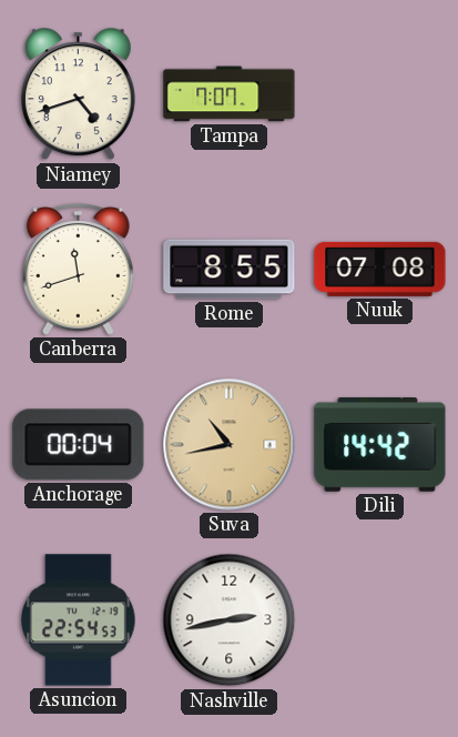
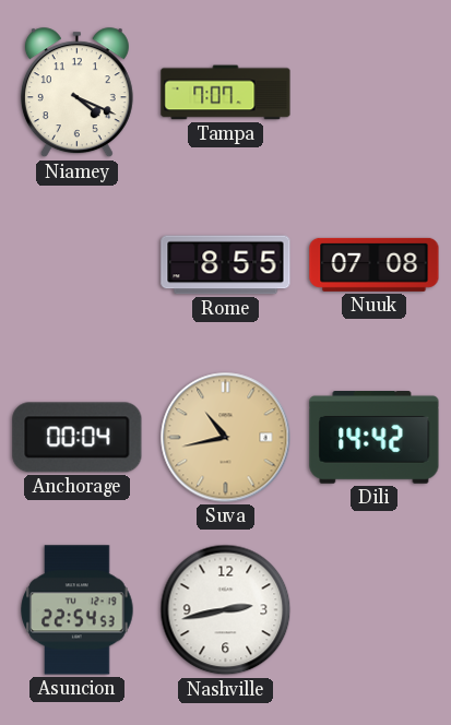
Niamey: 4:42 -> 4:19
Canberra: 11:42 -> none
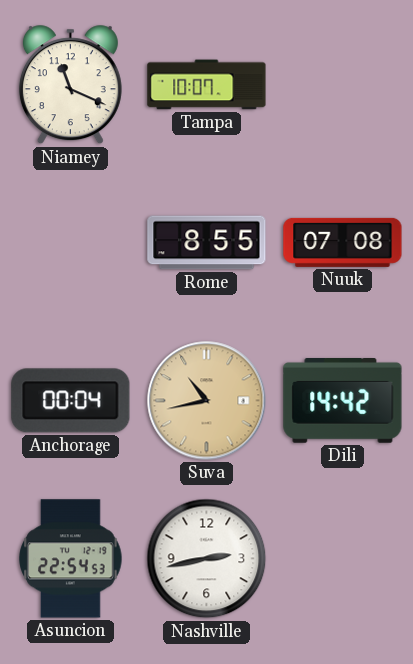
Niamey: 4:19 -> 11:19
Tampa: 7:07 -> 10:07
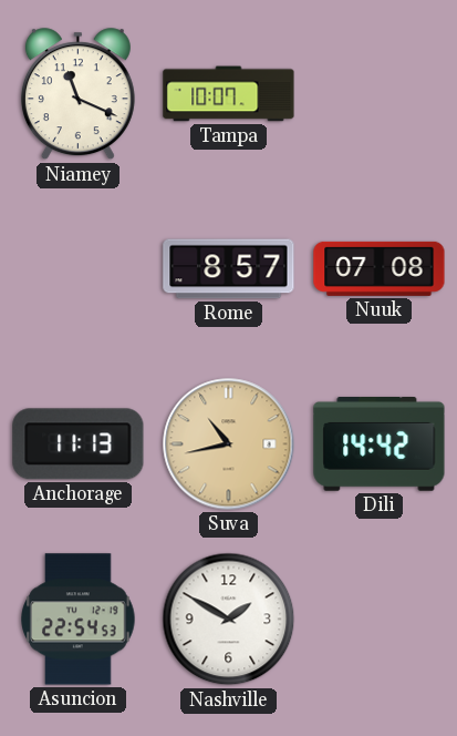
Rome: 8:55 -> 8:57
Anchorage: 00:04 -> 11:13
Nashville: 2:43 -> 1:50
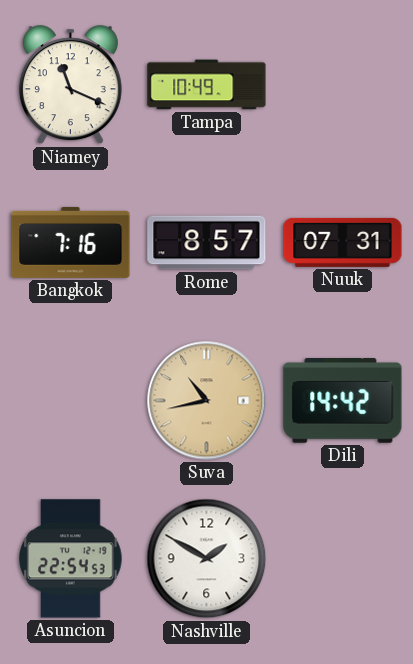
Tampa: 10:07 -> 10:49
Bangkok: none -> 7:16
Nuuk: 07:08 -> 07:31
Anchorage: 11:13 -> none
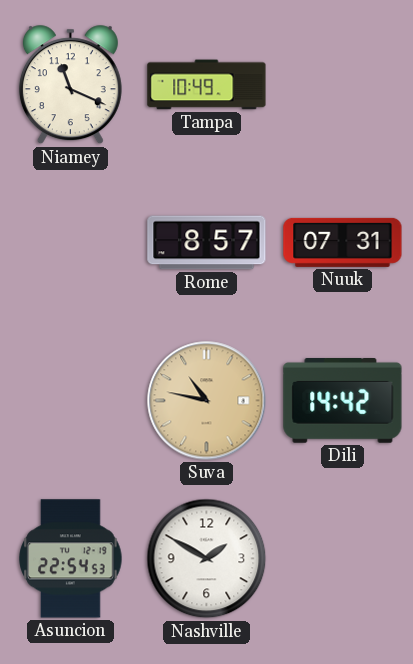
Bangkok: 7:16 -> none
Suva: 10:43 -> 10:47
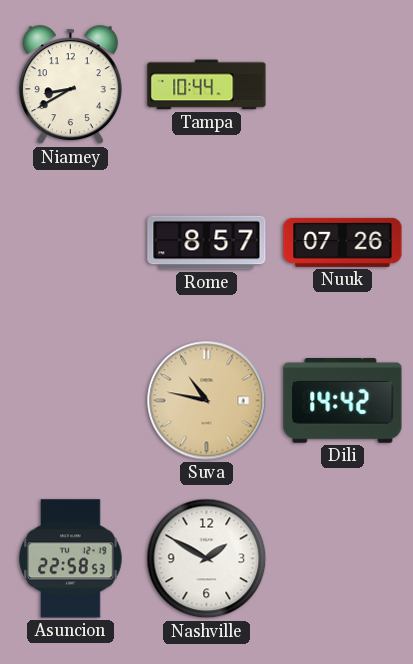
Niamey: 11:19 -> 8:40
Tampa: 10:49 -> 10:44
Nuuk: 07:31 -> 07:26
Asuncion: 22:54 -> 22:58
